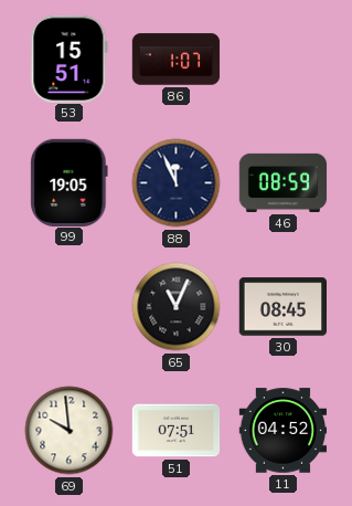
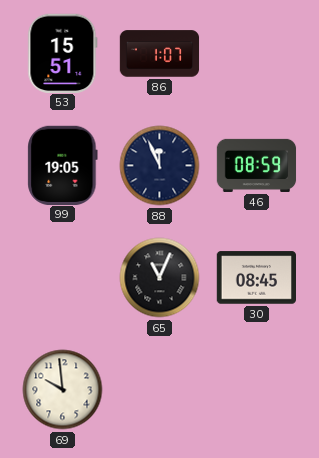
51: 07:51 -> none
11: 04:52 -> none
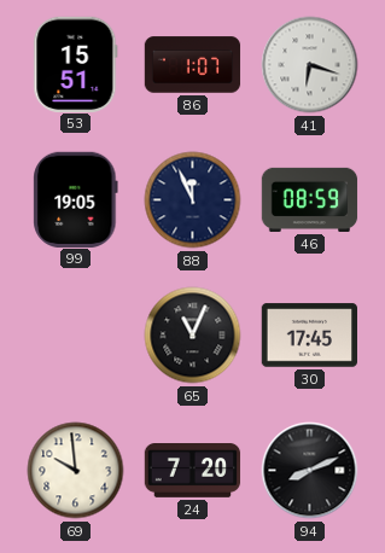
41: none -> 6:18
30: 08:45 -> 17:45
24: none -> 7:20
94: none -> 8:11
